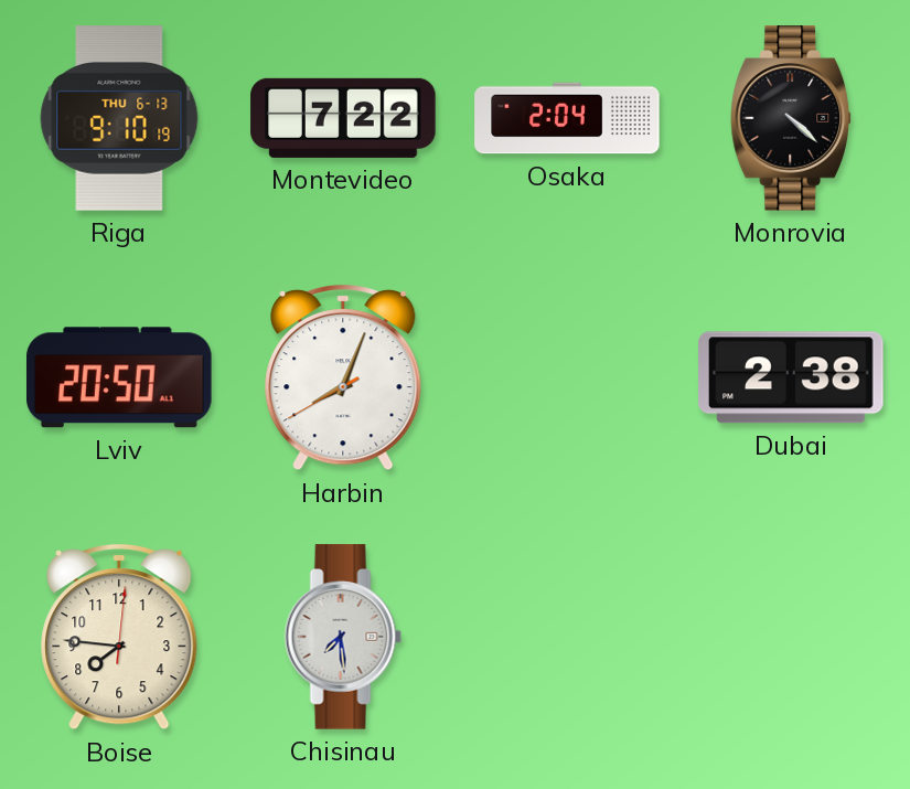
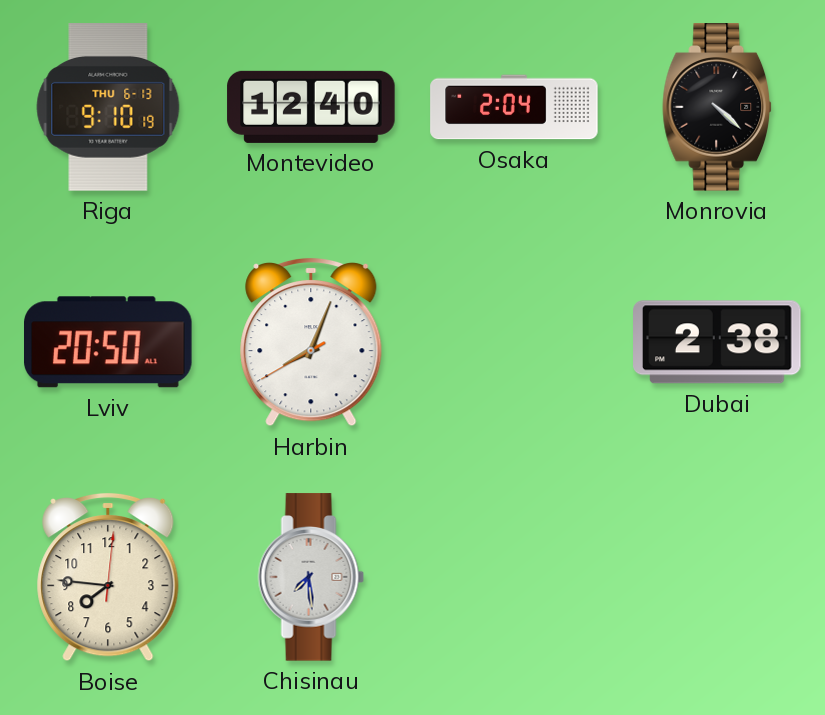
Montevideo: 7:22 -> 12:40
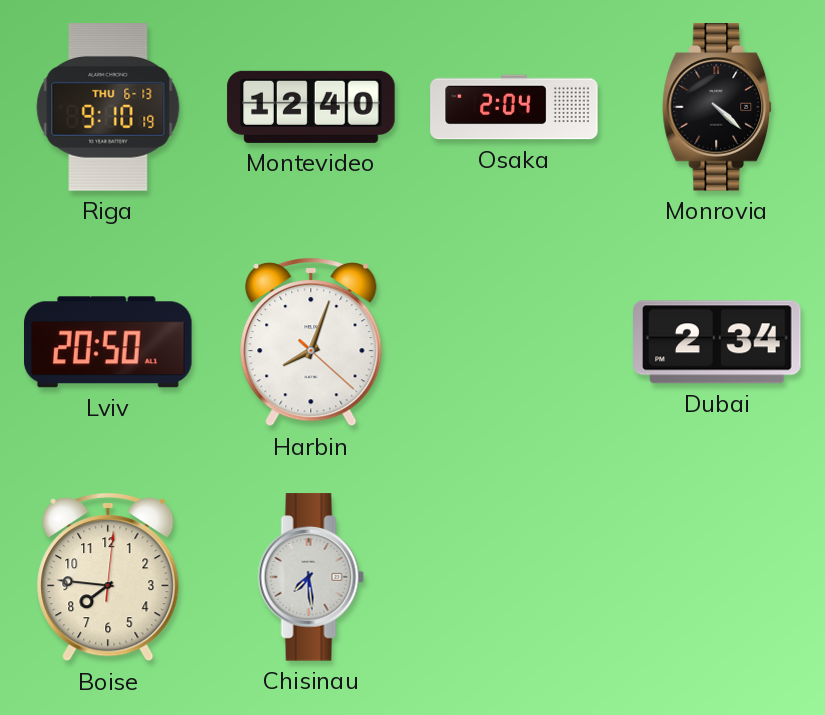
Harbin: 8:03:40 -> 8:03:22
Dubai: 2:38 -> 2:34
